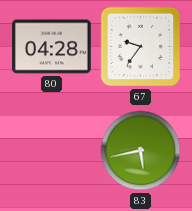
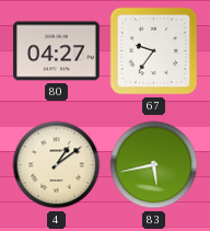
80: 04:28 -> 04:27
4: none -> 1:09
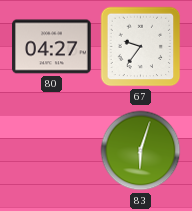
4: 1:09 -> none
83: 5:43 -> 6:03
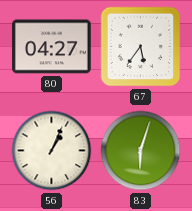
67: 9:36 -> 5:36
56: none -> 1:04
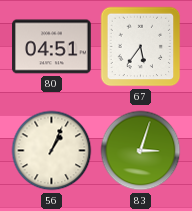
80: 04:27 -> 04:51
83: 6:03 -> 3:03
